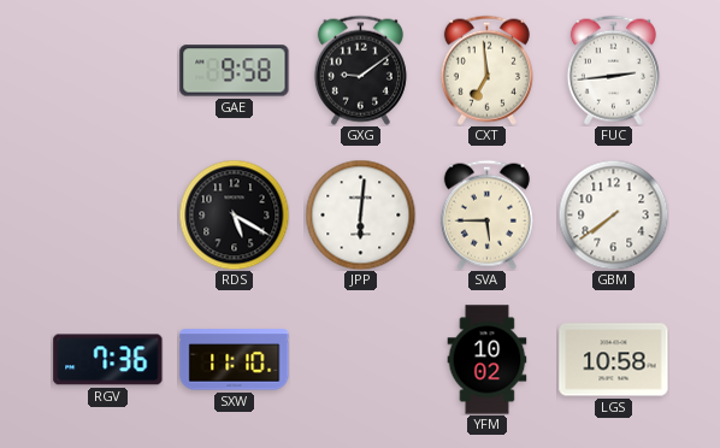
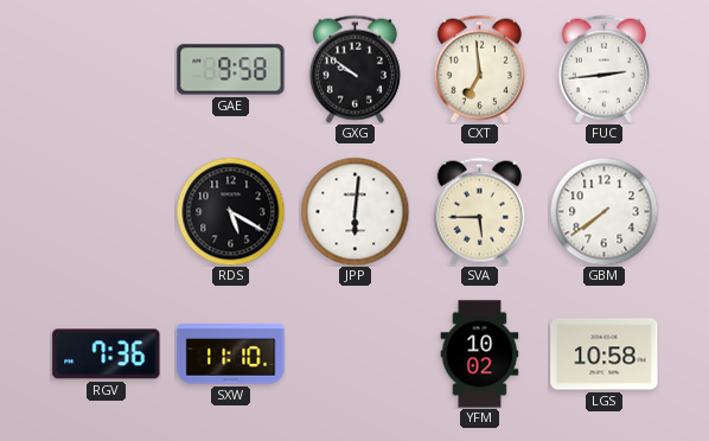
GXG: 9:09 -> 9:51
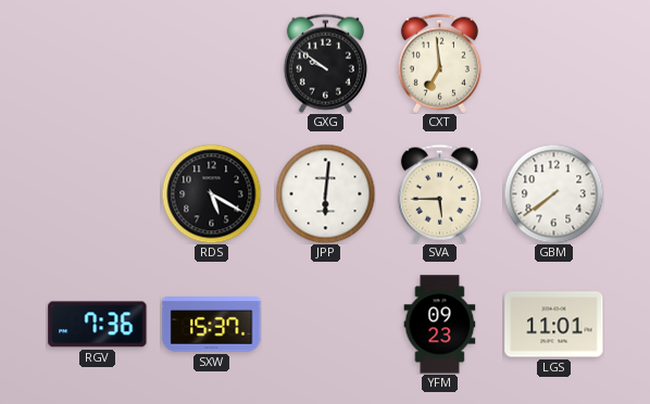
GAE: 9:58 -> none
FUC: 2:44 -> none
SXW: 11:10 -> 15:37
YFM: 10:02 -> 09:23
LGS: 10:58 -> 11:01
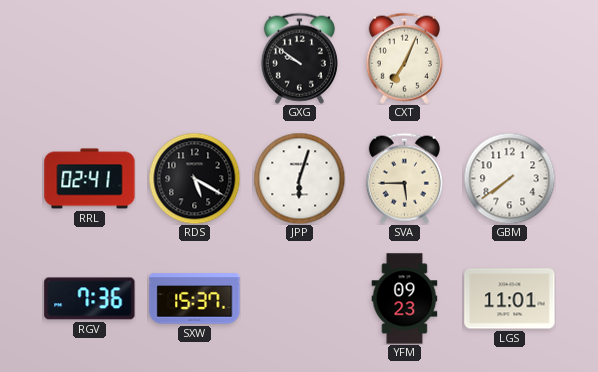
CXT: 6:59 -> 7:04
RRL: none -> 02:41
JPP: 6:01 -> 6:03
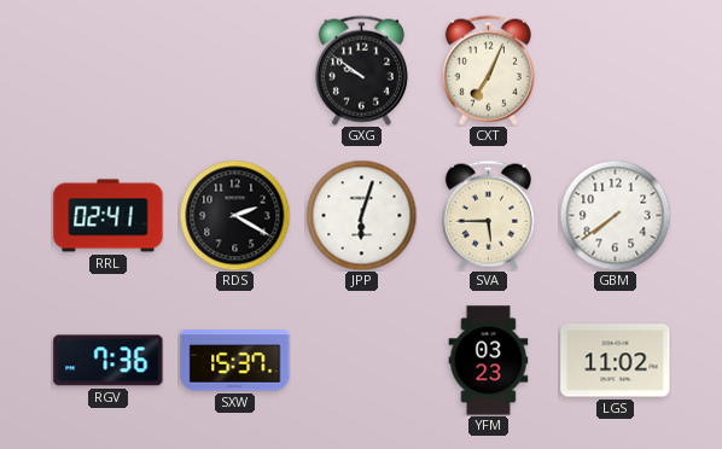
RDS: 5:20 -> 2:20
YFM: 09:23 -> 03:23
LGS: 11:01 -> 11:02
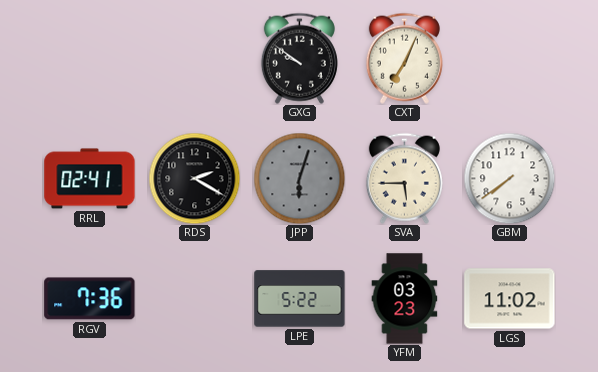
JPP dial: white -> grey
SXW: 15:37 -> none
LPE: none -> 5:22
